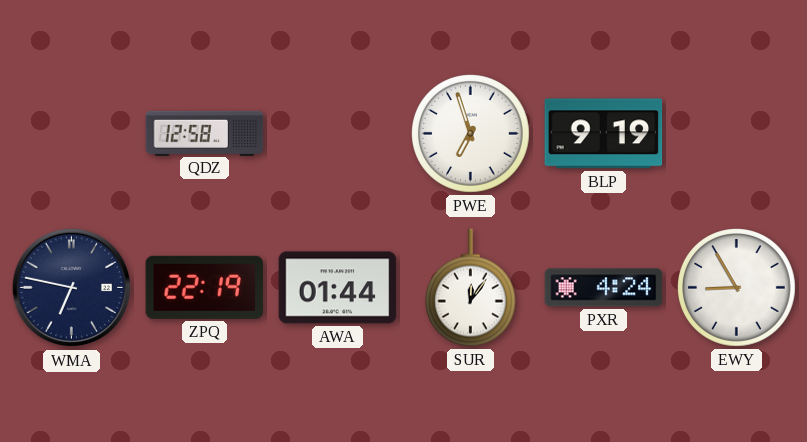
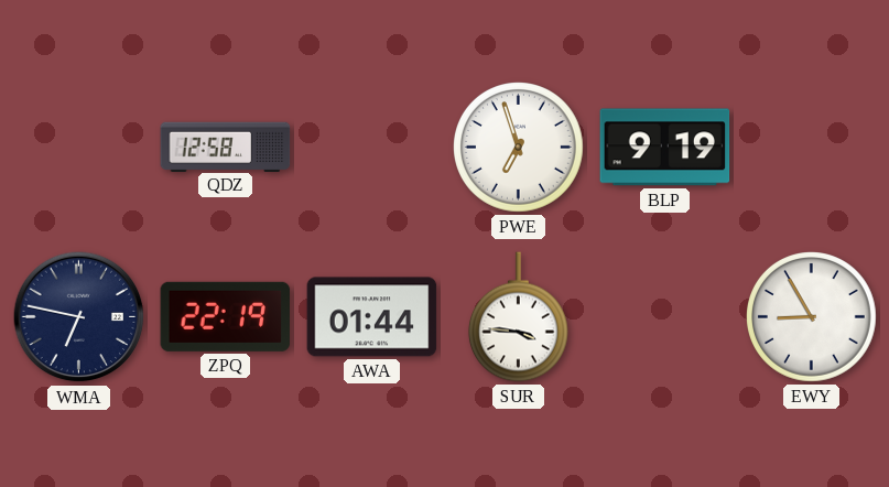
SUR: 12:06 -> 3:46
PXR: 4:24 -> none
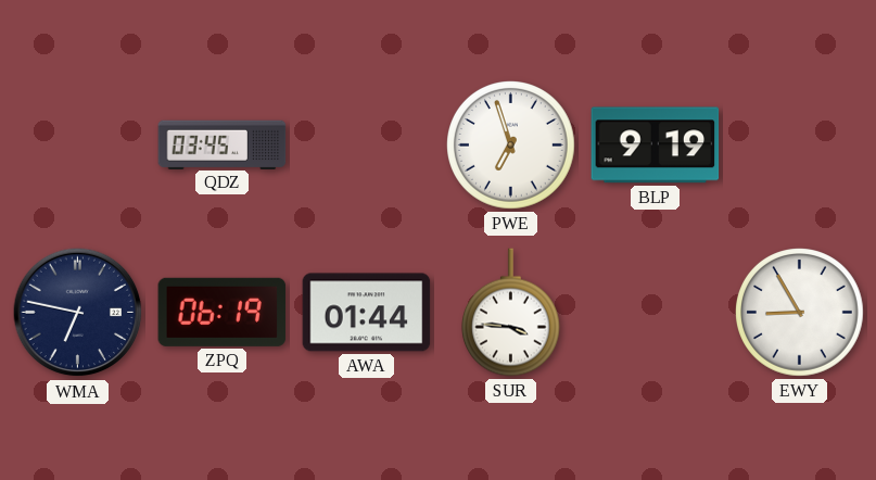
QDZ: 12:58 -> 03:45
ZPQ: 22:19 -> 06:19
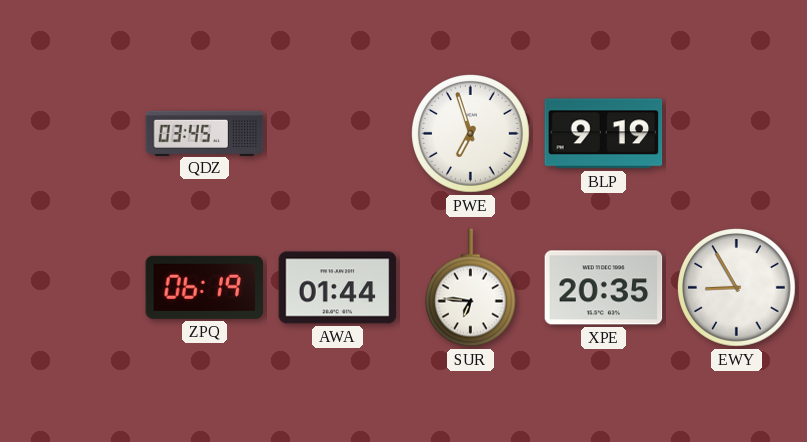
WMA: 6:47 -> none
SUR: 3:46 -> 6:46
XPE: none -> 20:35
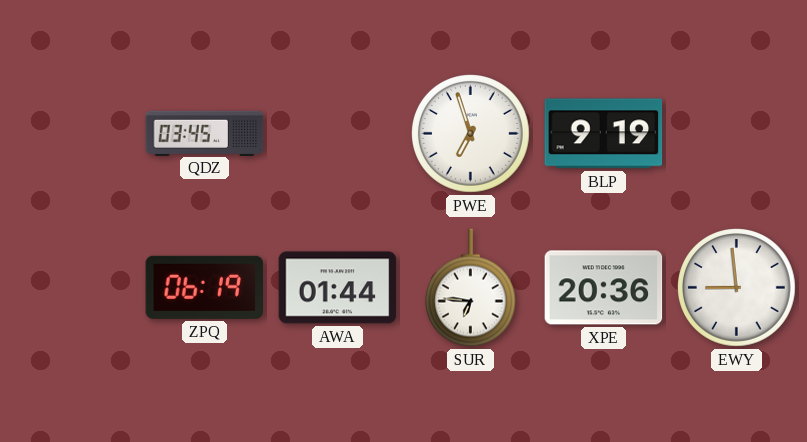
XPE: 20:35 -> 20:36
EWY: 8:55 -> 8:59
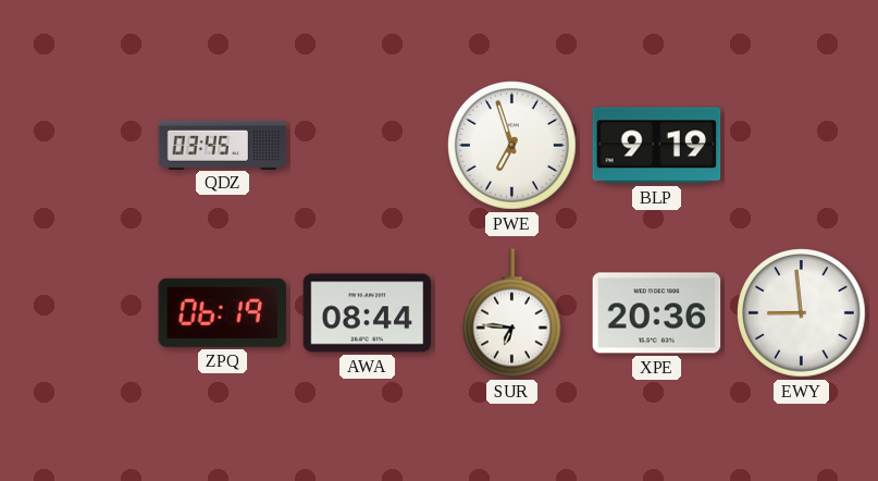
AWA: 01:44 -> 08:44
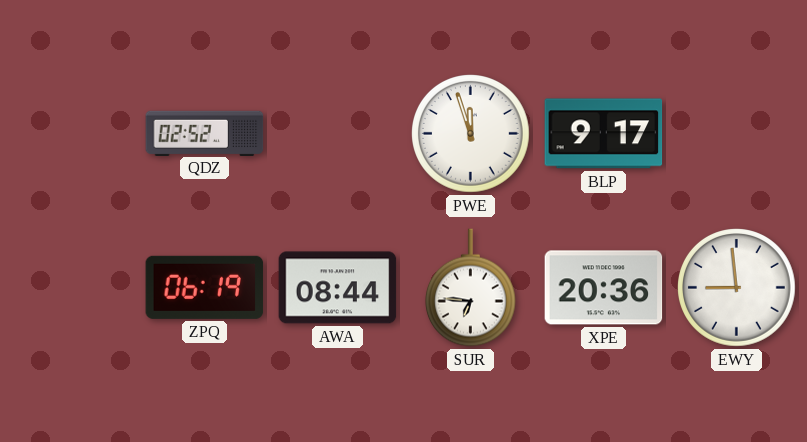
QDZ: 03:45 -> 02:52
PWE: 6:57 -> 11:57
BLP: 9:19 -> 9:17
